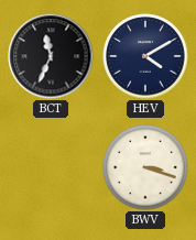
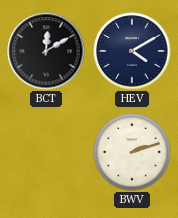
BCT: 11:34 -> 12:10
BWV: 3:18 -> 2:12
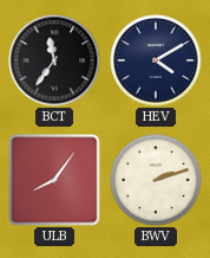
BCT: 12:10 -> 11:36
ULB: none -> 8:06
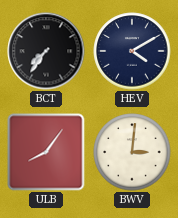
BCT: 11:36 -> 7:36
BWV: 2:12 -> 3:01
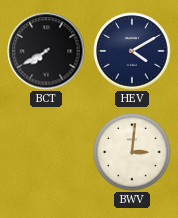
BCT: 7:36 -> 7:40
ULB: 8:06 -> none
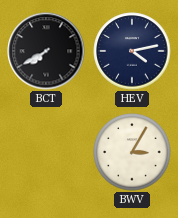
HEV: 4:10 -> 4:13
BWV: 3:01 -> 3:05
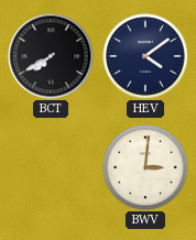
HEV: 4:13 -> 4:09
BWV: 3:05 -> 3:01
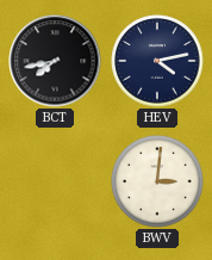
BCT: 7:40 -> 7:43
HEV: 4:09 -> 4:13
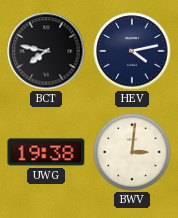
BCT: 7:43 -> 7:47
UWG: none -> 19:38
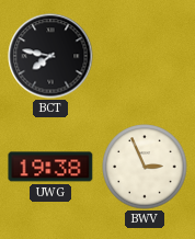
HEV: 4:13 -> none
BWV: 3:01 -> 2:56
